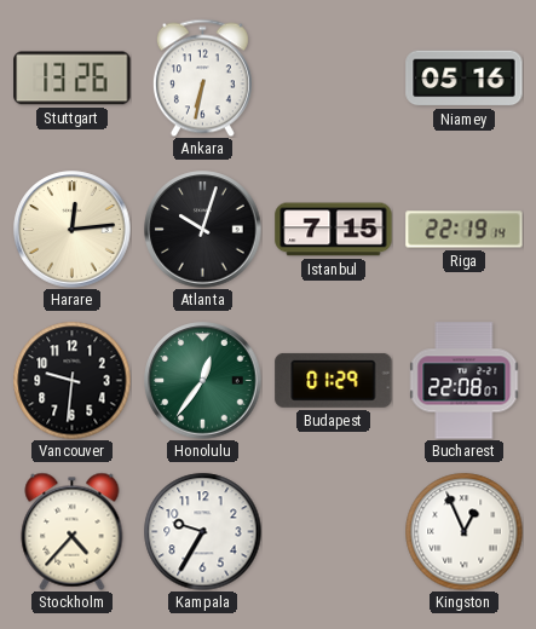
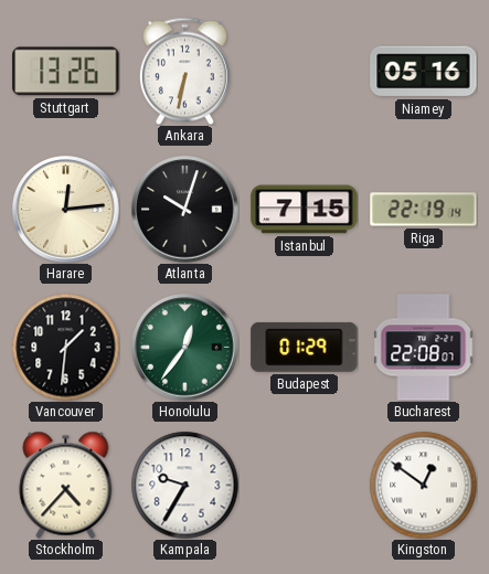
Vancouver: 9:31 -> 1:31
Kingston: 12:56 -> 12:51
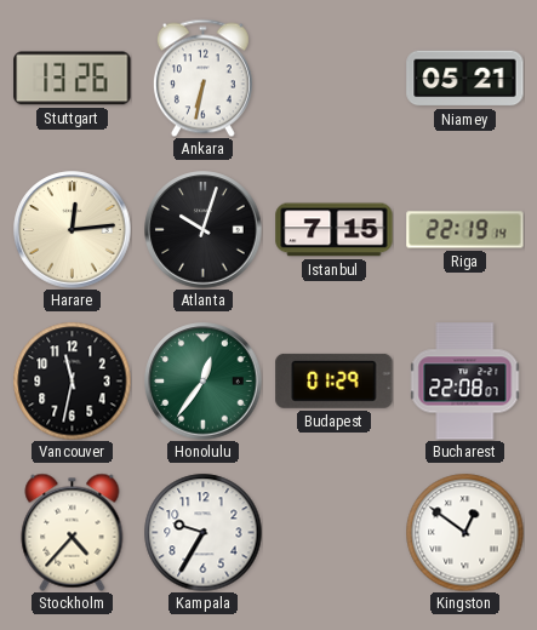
Niamey: 05:16 -> 05:21
Vancouver: 1:31 -> 11:32
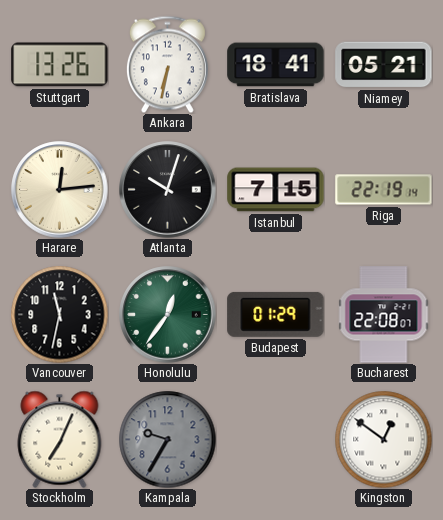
Bratislava: none -> 18:41
Stockholm: 4:37 -> 7:04
Kampala dial: white -> grey
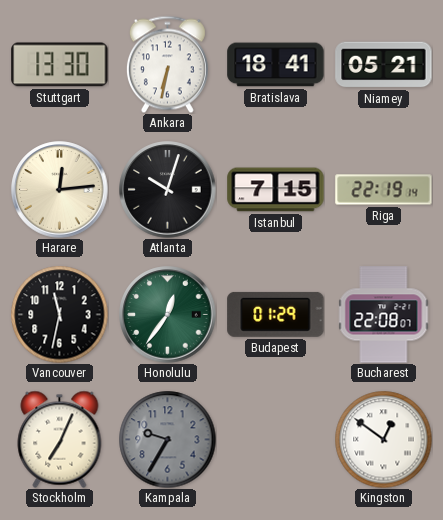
Stuttgart: 13:26 -> 13:30
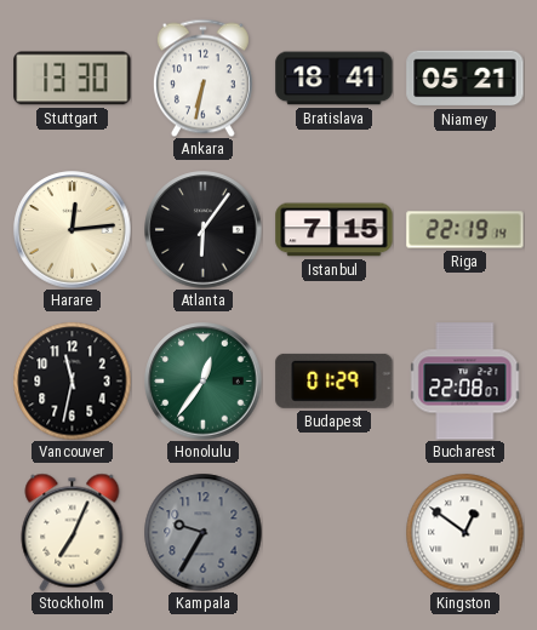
Atlanta: 10:03 -> 6:06
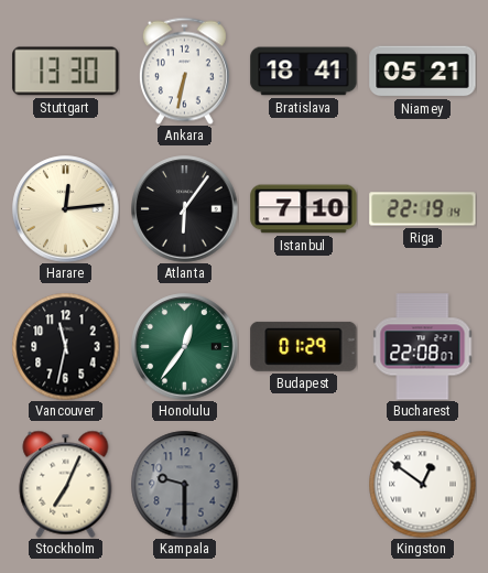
Istanbul: 7:15 -> 7:10
Kampala: 9:35 -> 9:30
